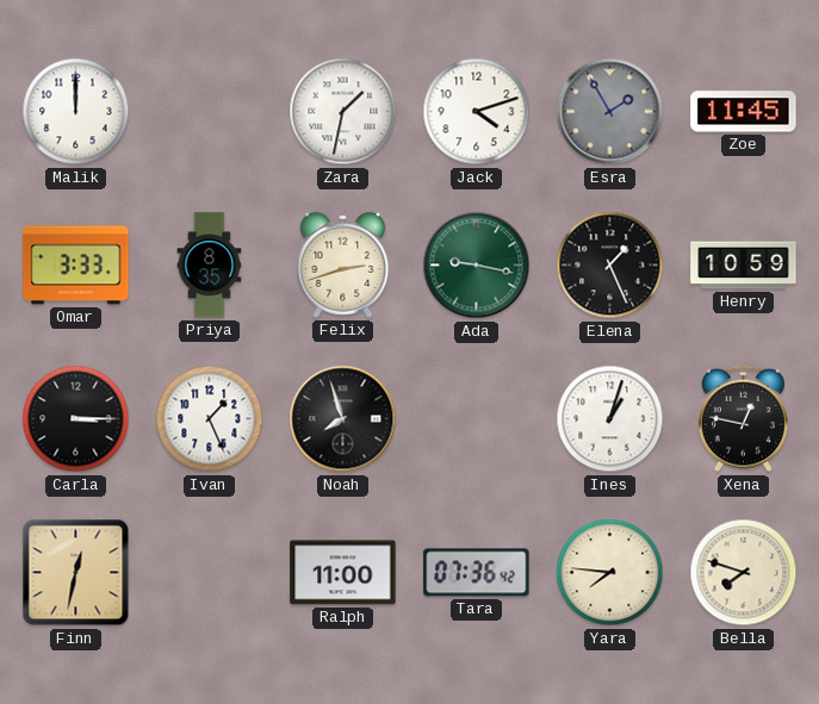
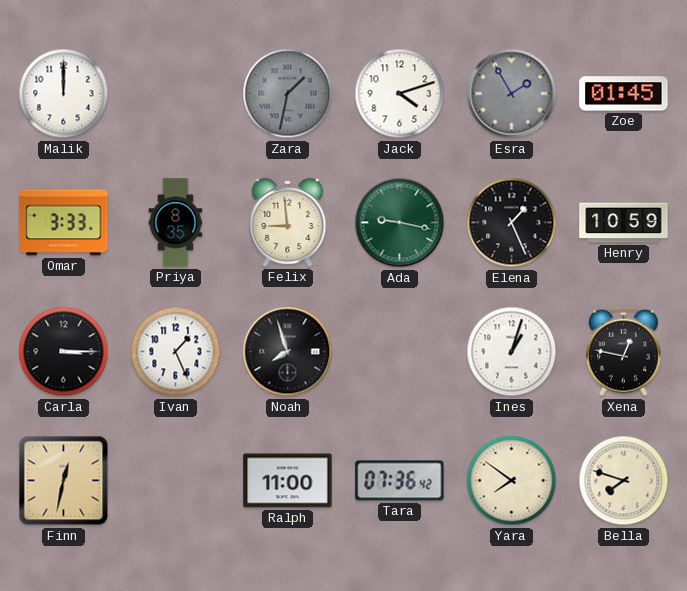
Zara dial: white -> grey
Zoe: 11:45 -> 01:45
Felix: 2:42 -> 8:59
Yara: 7:46 -> 7:51
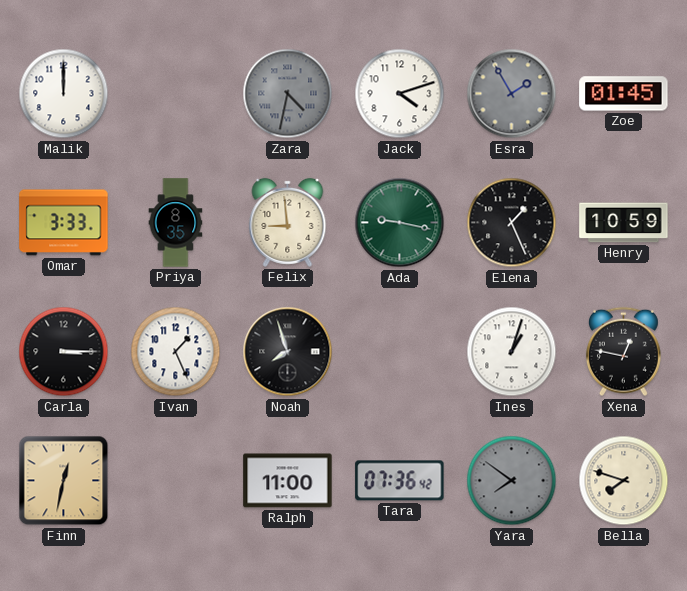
Zara: 1:32 -> 4:32
Yara dial: cream -> grey
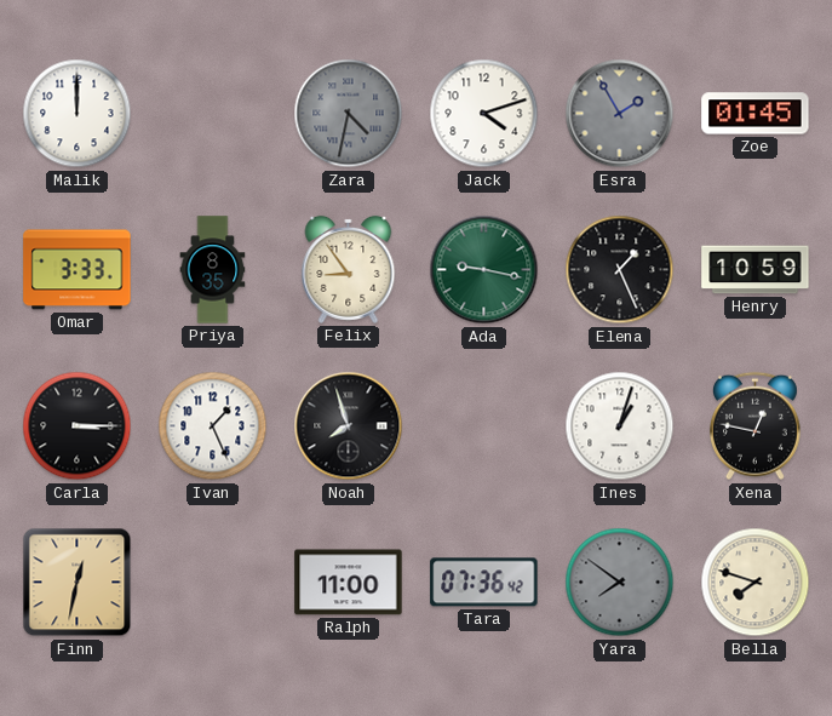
Felix: 8:59 -> 8:54
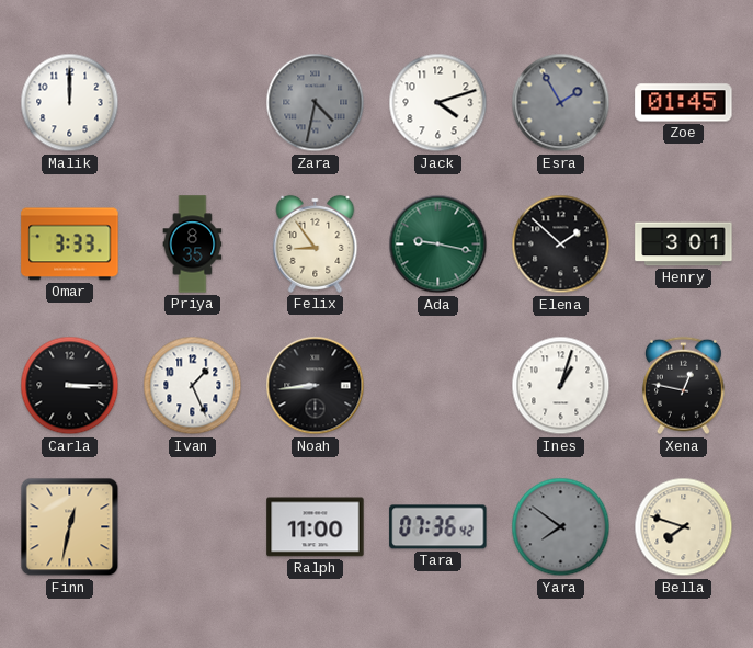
Elena: 1:26 -> 1:52
Henry: 10:59 -> 3:01
Noah: 7:57 -> 8:44
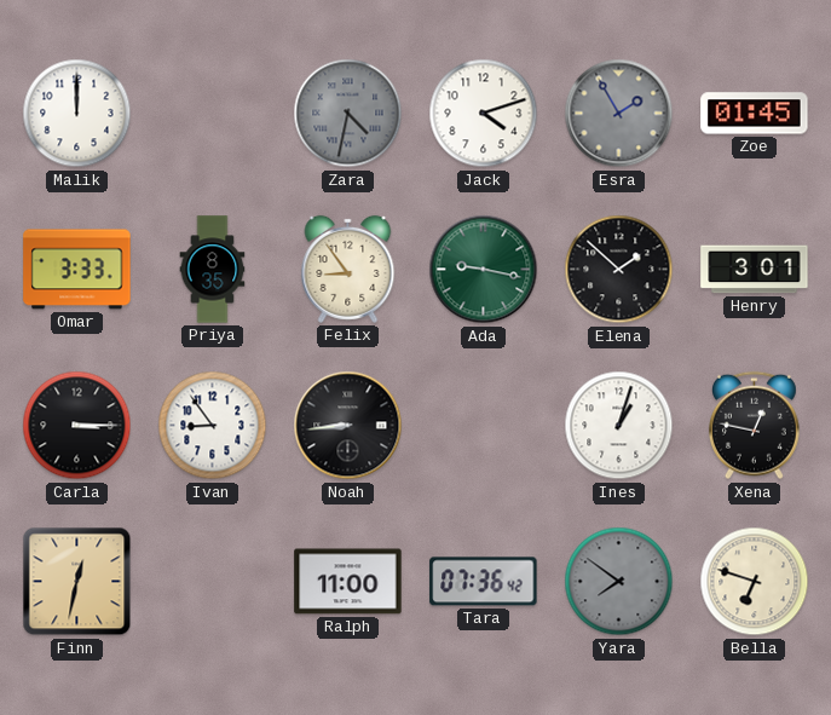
Ivan: 1:26 -> 8:54
Bella: 7:48 -> 6:48
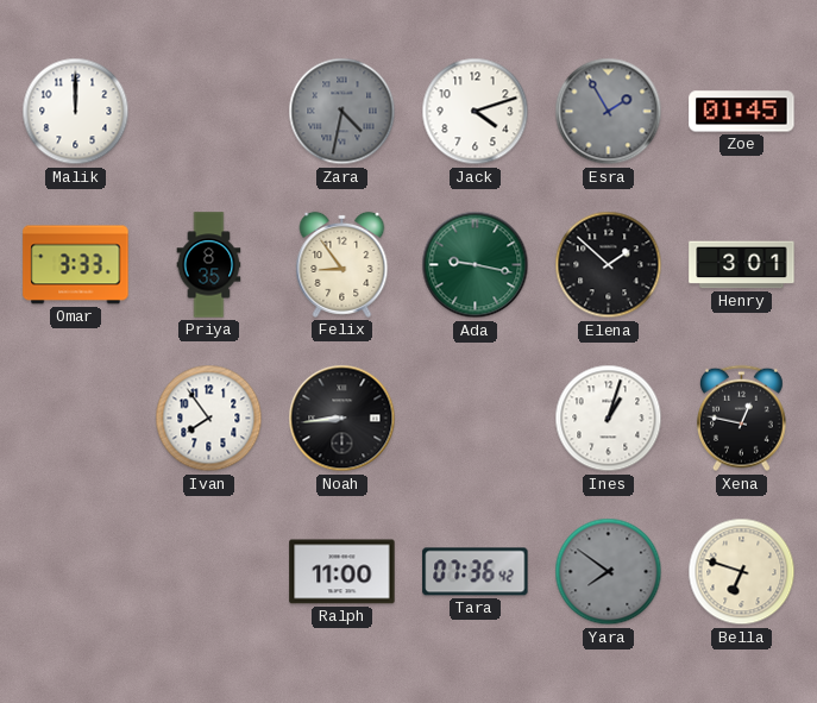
Carla: 3:15 -> none
Ivan: 8:54 -> 7:54
Finn: 12:32 -> none
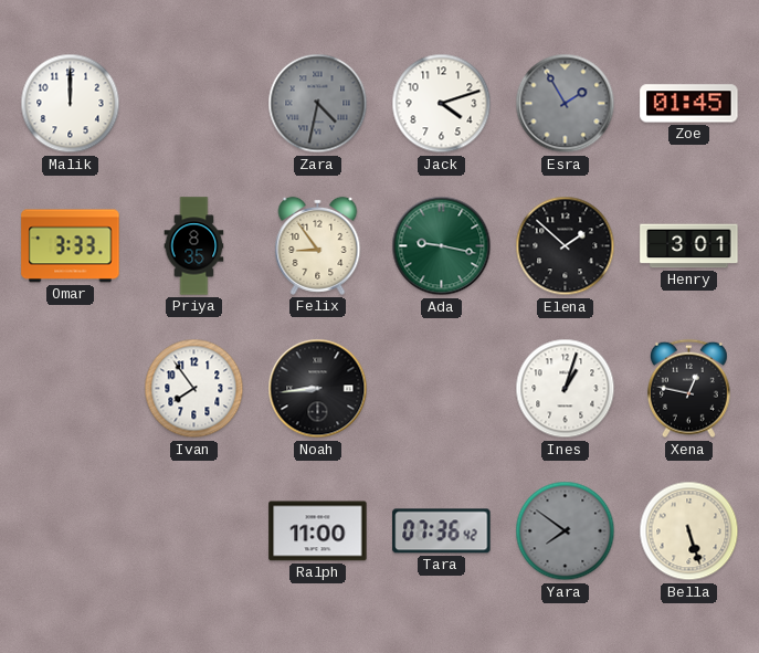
Bella: 6:48 -> 5:27
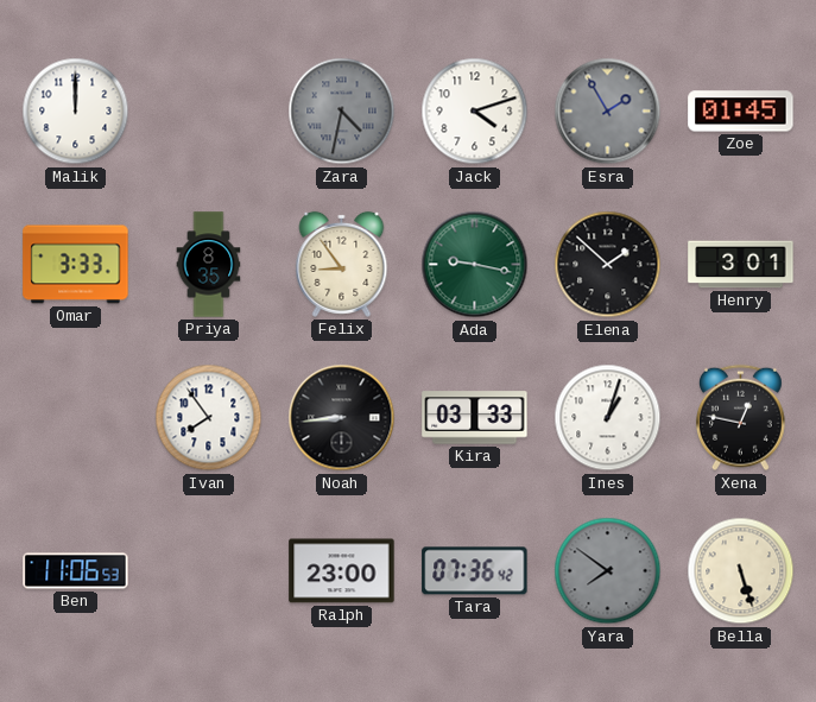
Kira: none -> 03:33
Ben: none -> 11:06
Ralph: 11:00 -> 23:00
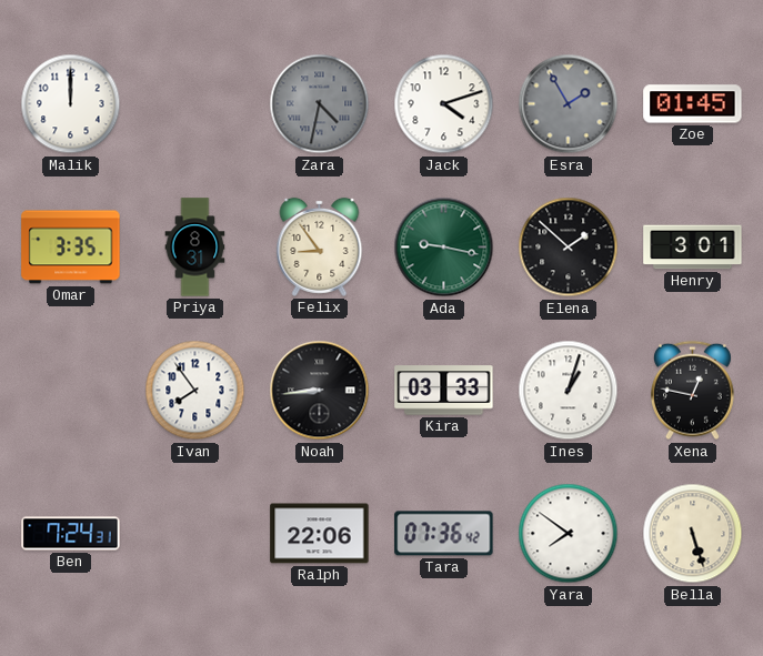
Omar: 3:33 -> 3:35
Priya: 8:35 -> 8:31
Ben: 11:06 -> 7:24
Ralph: 23:00 -> 22:06
Yara dial: grey -> white
